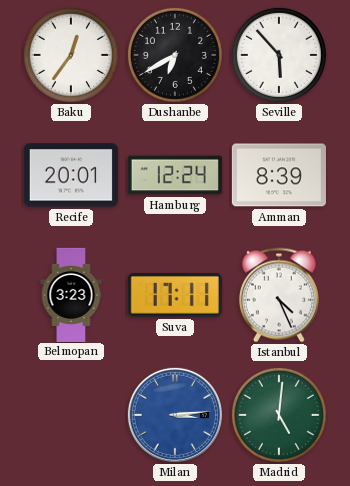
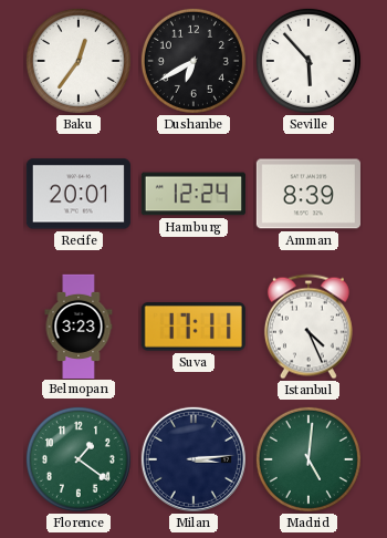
Florence: none -> 1:21
Milan dial: blue -> navy
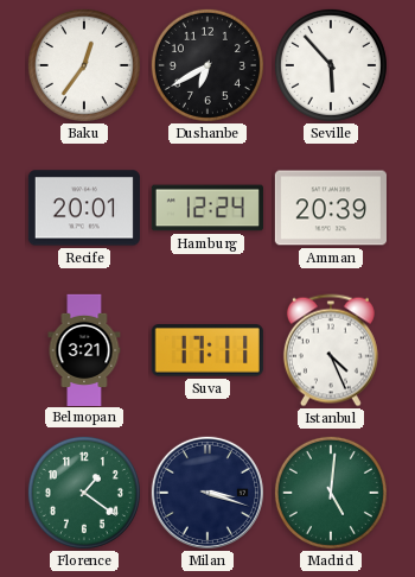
Amman: 8:39 -> 20:39
Belmopan: 3:23 -> 3:21
Milan: 3:14 -> 3:18
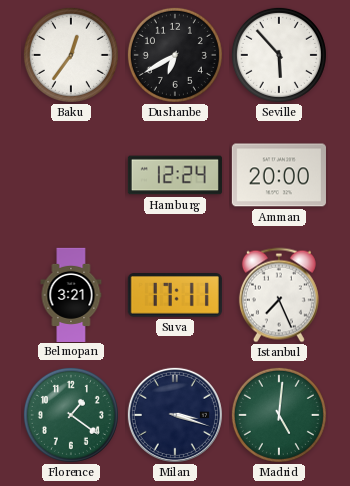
Recife: 20:01 -> none
Amman: 20:39 -> 20:00
Istanbul: 4:26 -> 7:26
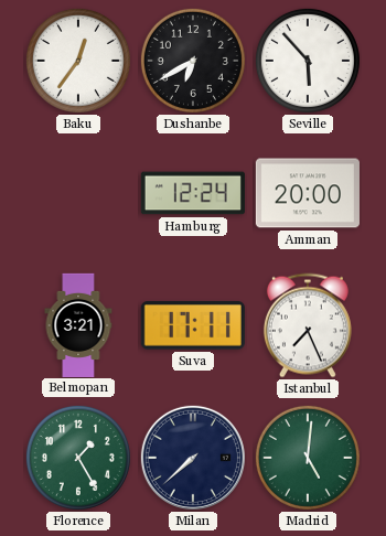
Florence: 1:21 -> 1:25
Milan: 3:18 -> 7:38
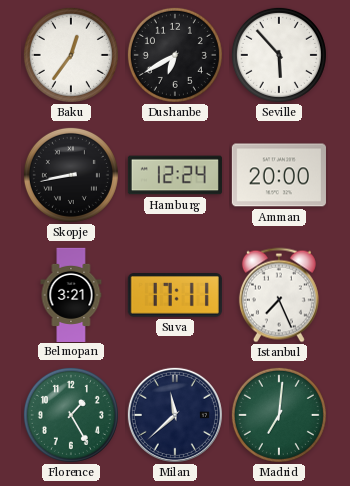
Skopje: none -> 8:43
Milan: 7:38 -> 11:38
Madrid: 5:01 -> 7:01
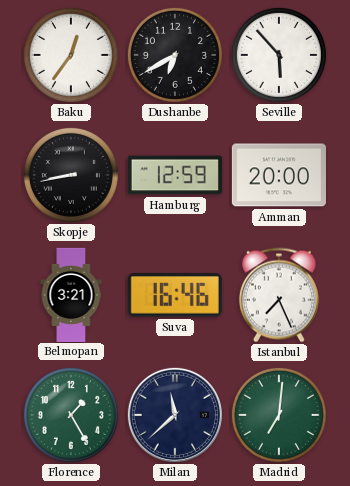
Hamburg: 12:24 -> 12:59
Suva: 17:11 -> 16:46
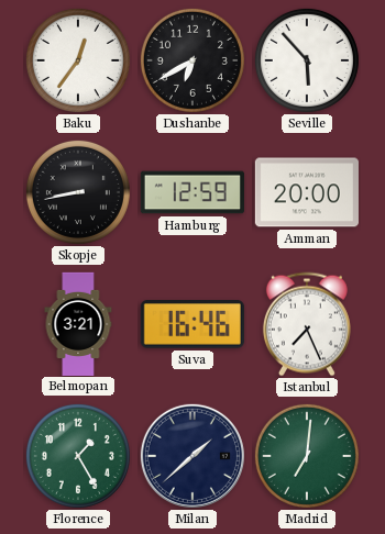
Milan: 11:38 -> 1:38
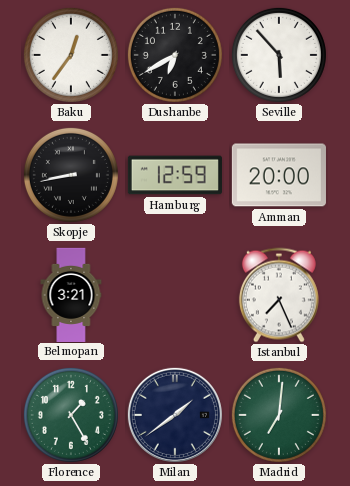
Suva: 16:46 -> none
Milan: 1:38 -> 1:39
